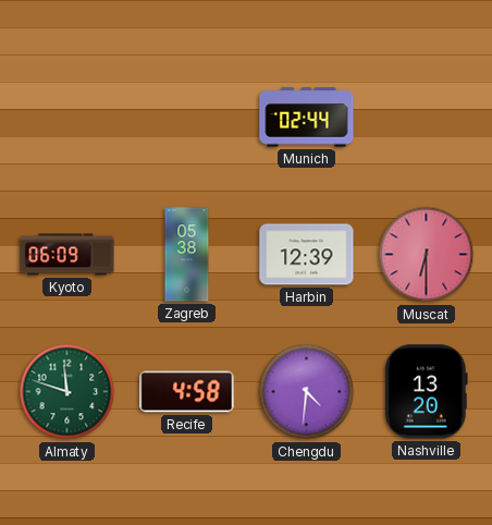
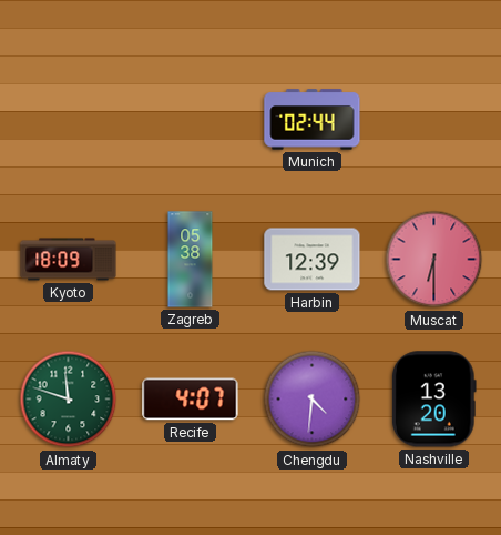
Kyoto: 06:09 -> 18:09
Recife: 4:58 -> 4:07
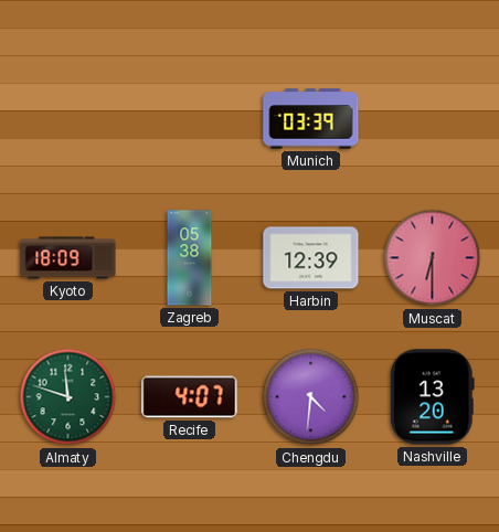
Munich: 02:44 -> 03:39
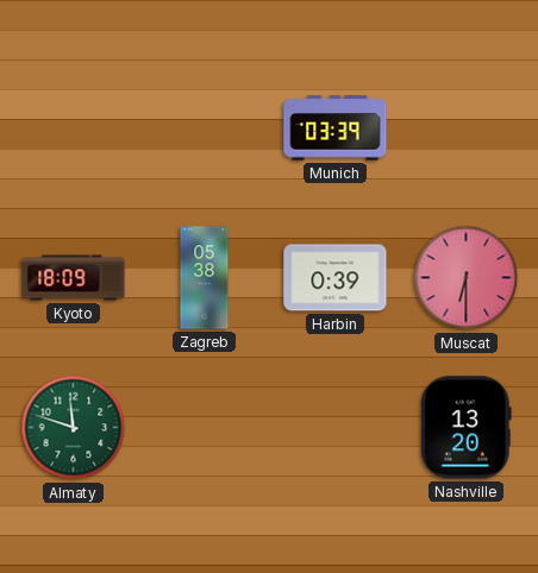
Harbin: 12:39 -> 0:39
Recife: 4:07 -> none
Chengdu: 4:31 -> none
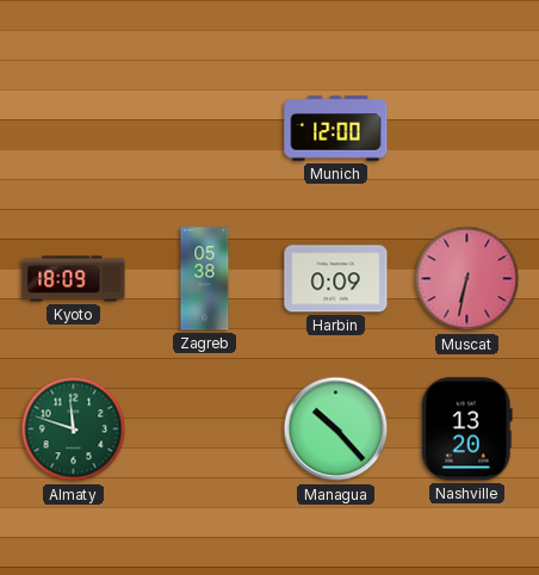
Munich: 03:39 -> 12:00
Harbin: 0:39 -> 0:09
Muscat: 6:30 -> 6:32
Managua: none -> 10:23
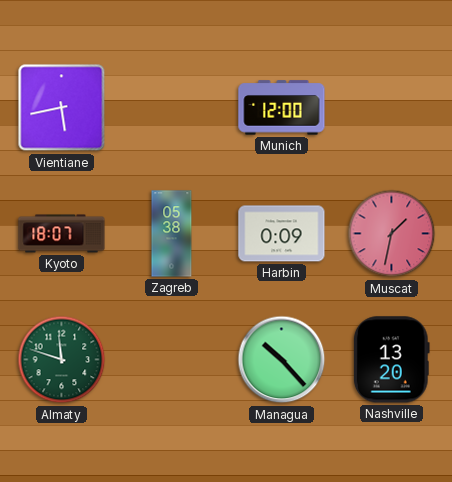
Vientiane: none -> 5:43
Kyoto: 18:09 -> 18:07
Muscat: 6:32 -> 1:32
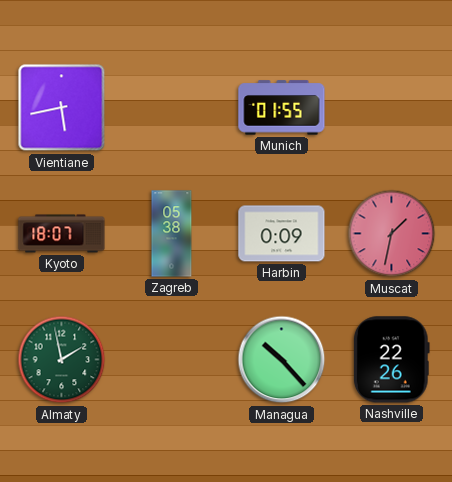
Munich: 12:00 -> 01:55
Almaty: 11:48 -> 1:58
Nashville: 13:20 -> 22:26
